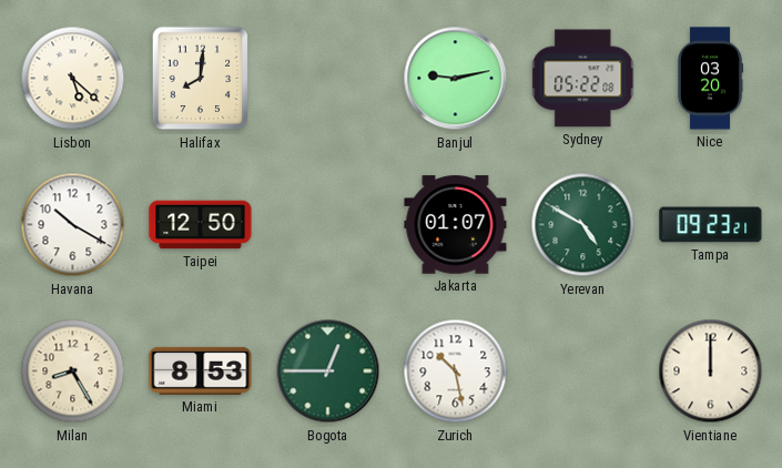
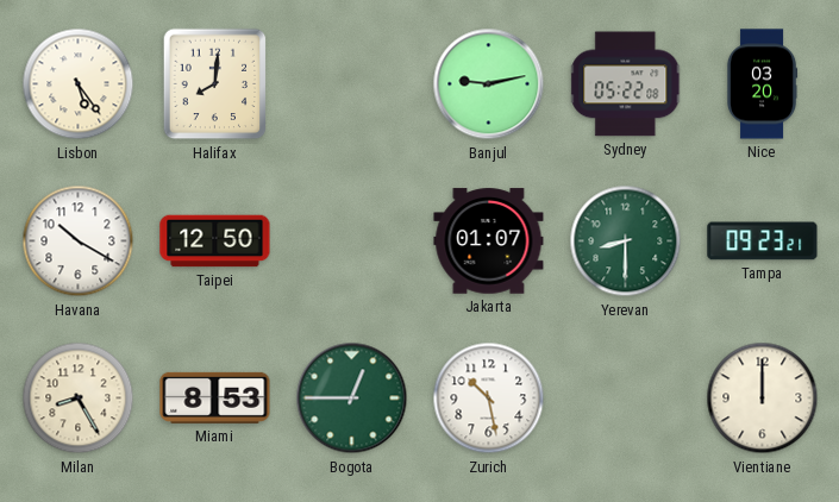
Lisbon: 5:22 -> 5:24
Yerevan: 4:50 -> 8:30
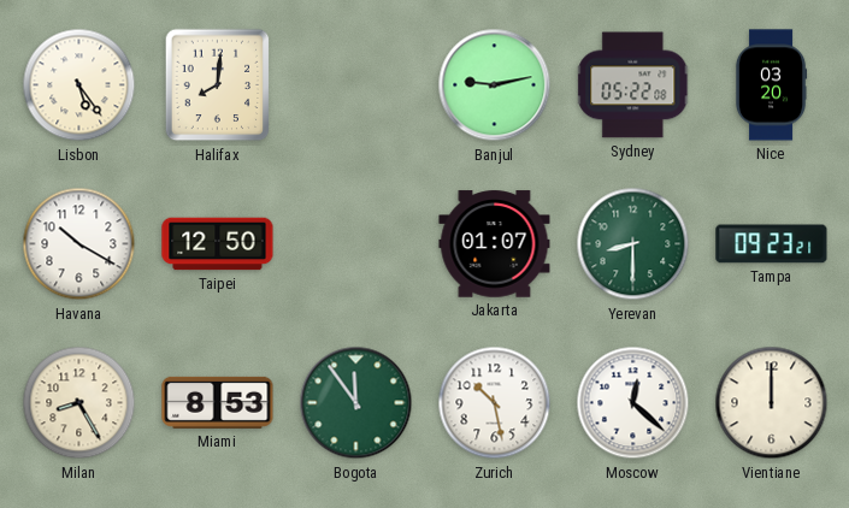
Bogota: 12:45 -> 11:54
Moscow: none -> 12:22
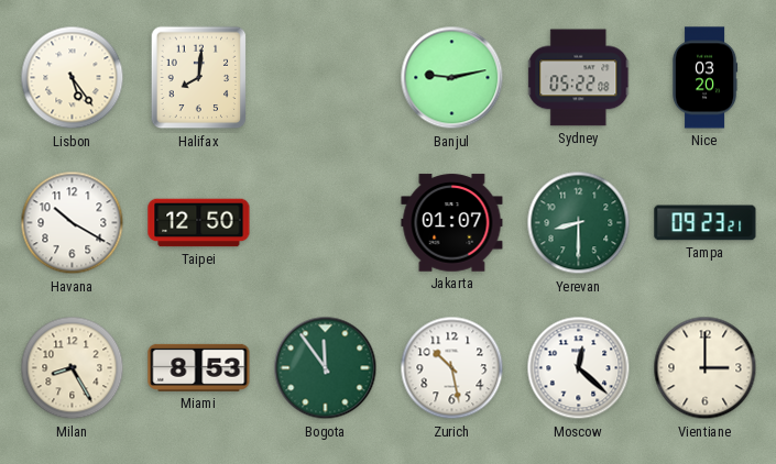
Vientiane: 12:00 -> 3:00
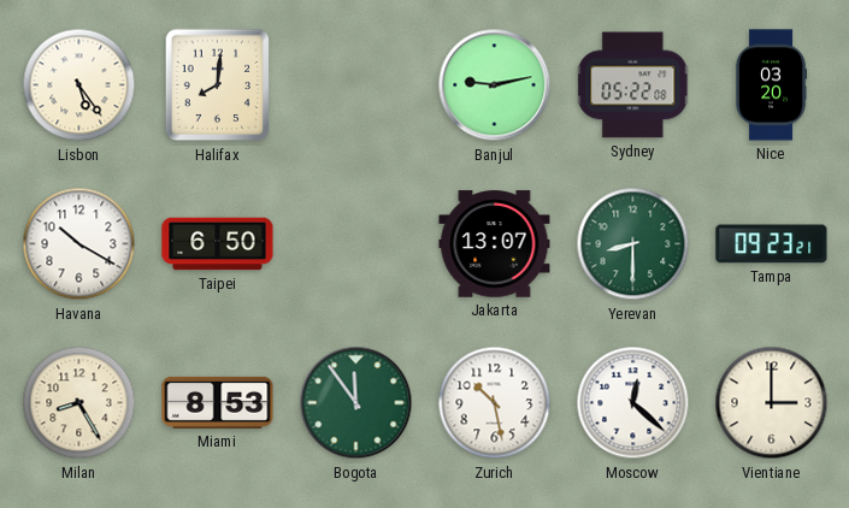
Taipei: 12:50 -> 6:50
Jakarta: 01:07 -> 13:07
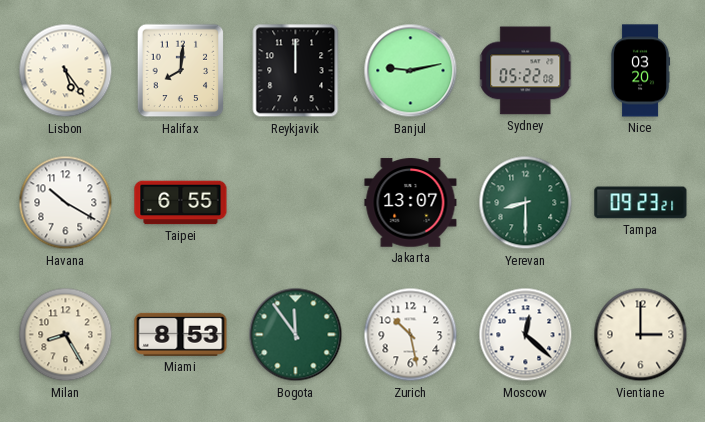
Reykjavik: none -> 12:00
Taipei: 6:50 -> 6:55
